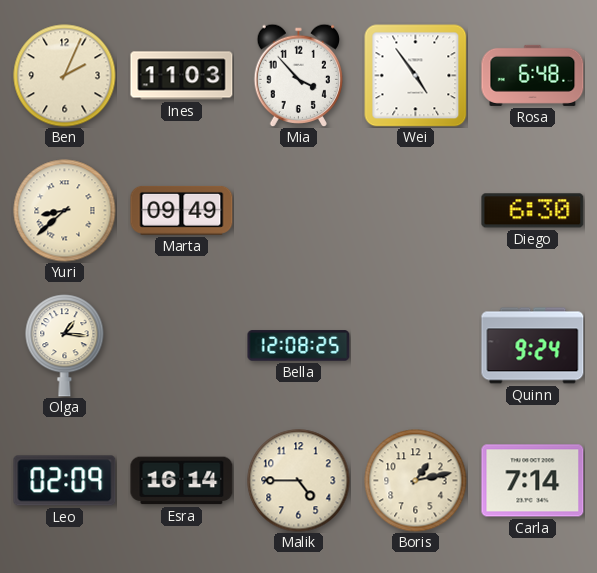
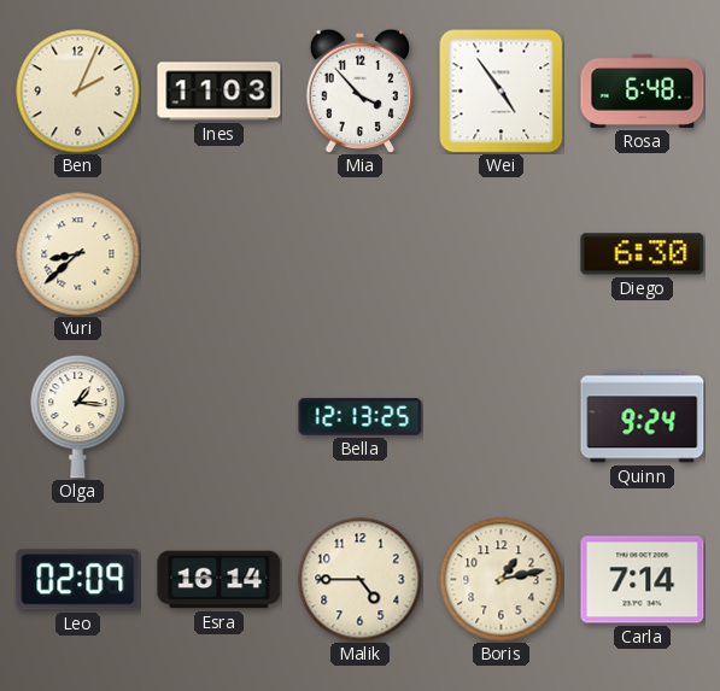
Marta: 09:49 -> none
Bella: 12:08 -> 12:13
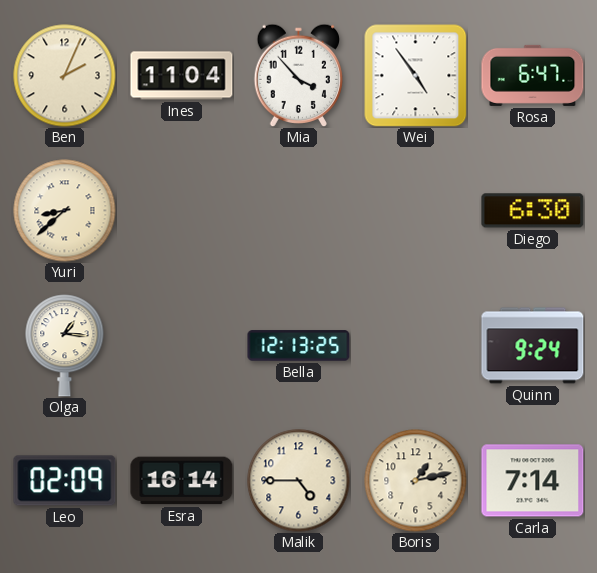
Ines: 11:03 -> 11:04
Rosa: 6:48 -> 6:47
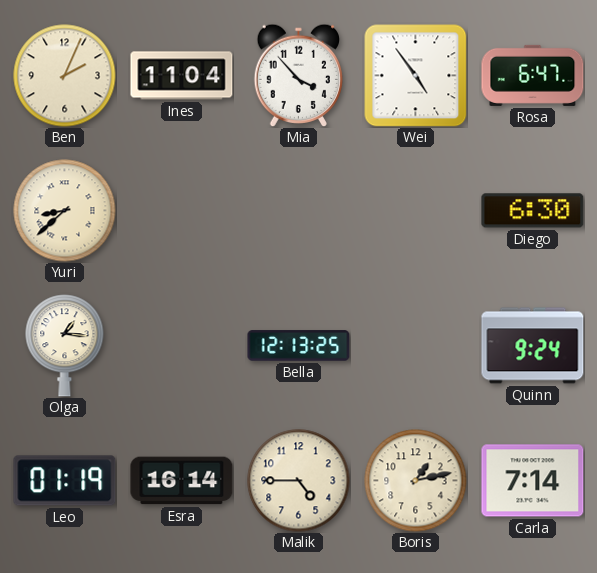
Leo: 02:09 -> 01:19
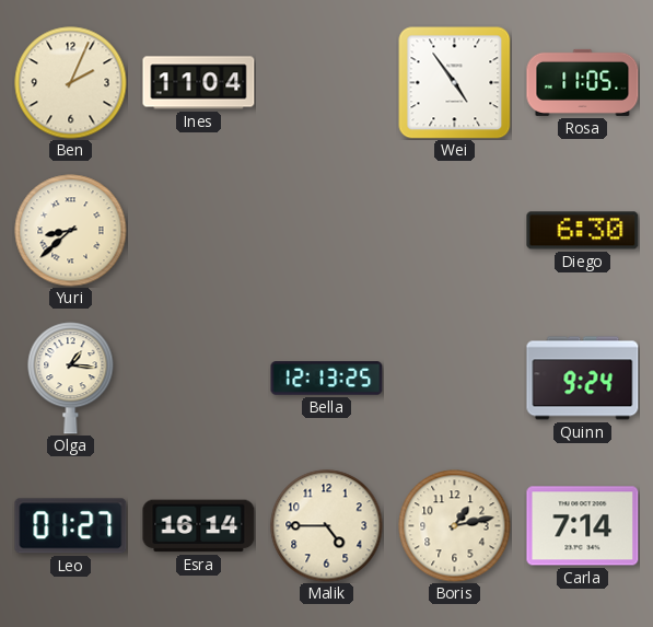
Mia: 3:53 -> none
Rosa: 6:47 -> 11:05
Leo: 01:19 -> 01:27
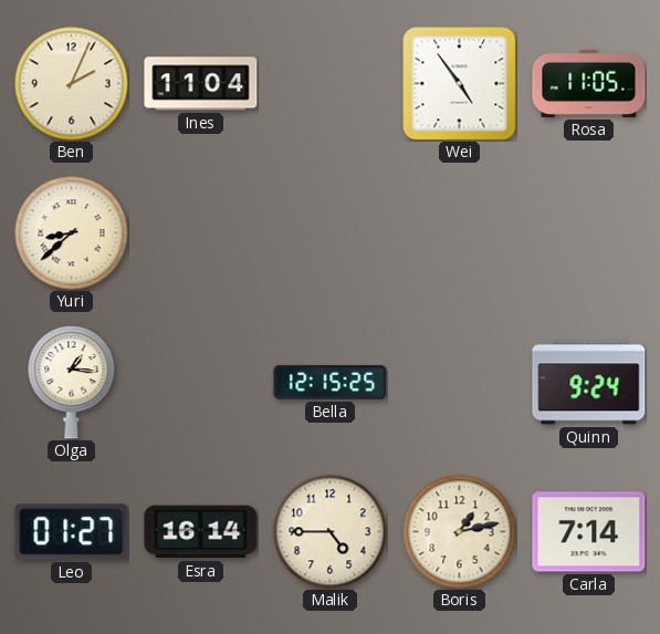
Diego: 6:30 -> none
Bella: 12:13 -> 12:15
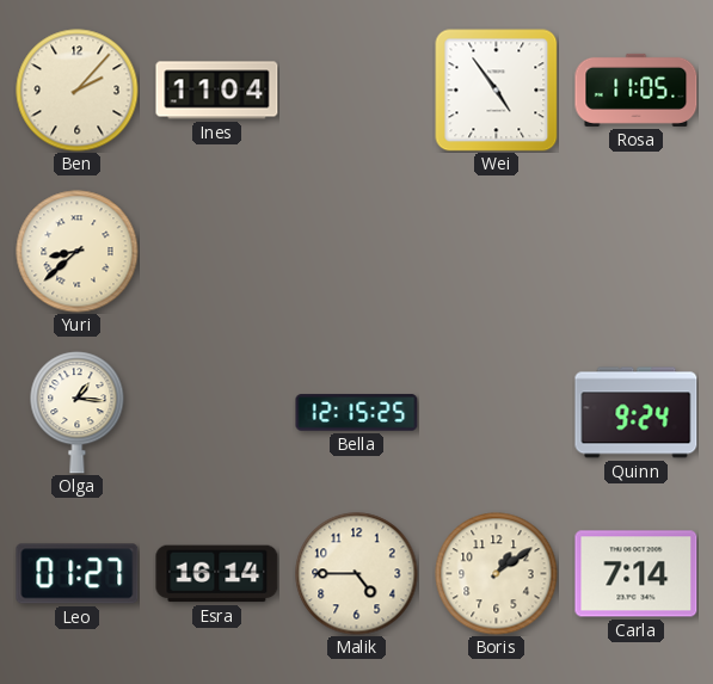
Ben: 2:04 -> 2:07
Boris: 1:13 -> 1:09
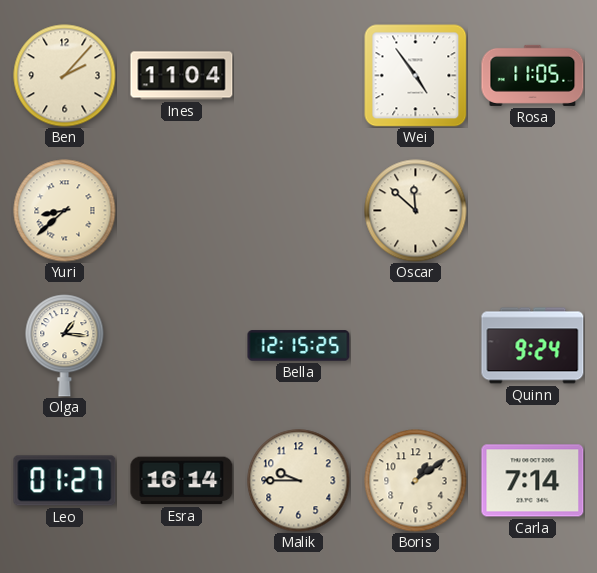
Oscar: none -> 11:52
Malik: 4:45 -> 9:45
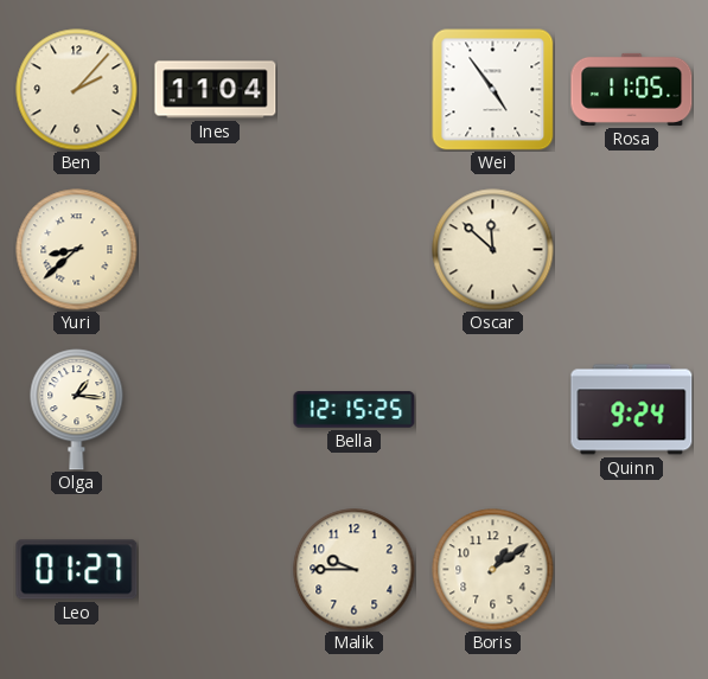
Esra: 16:14 -> none
Carla: 7:14 -> none
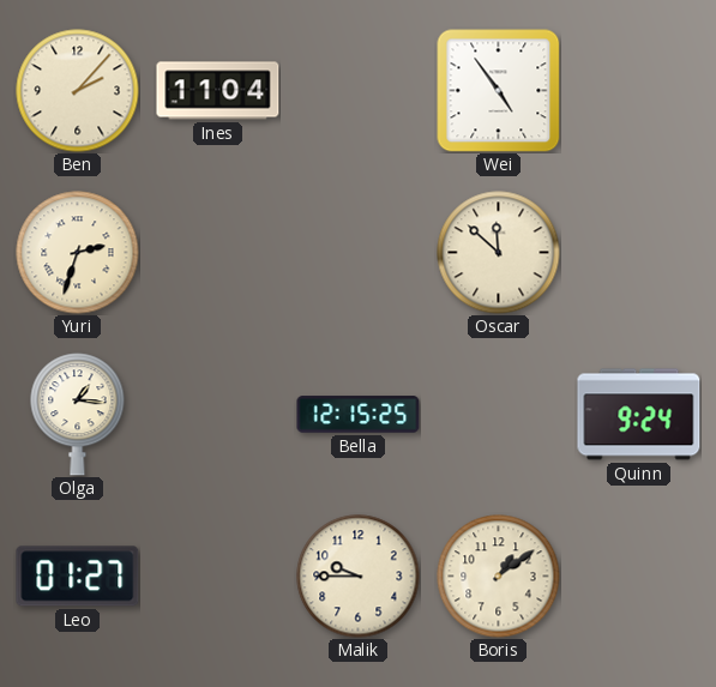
Rosa: 11:05 -> none
Yuri: 8:38 -> 2:33
